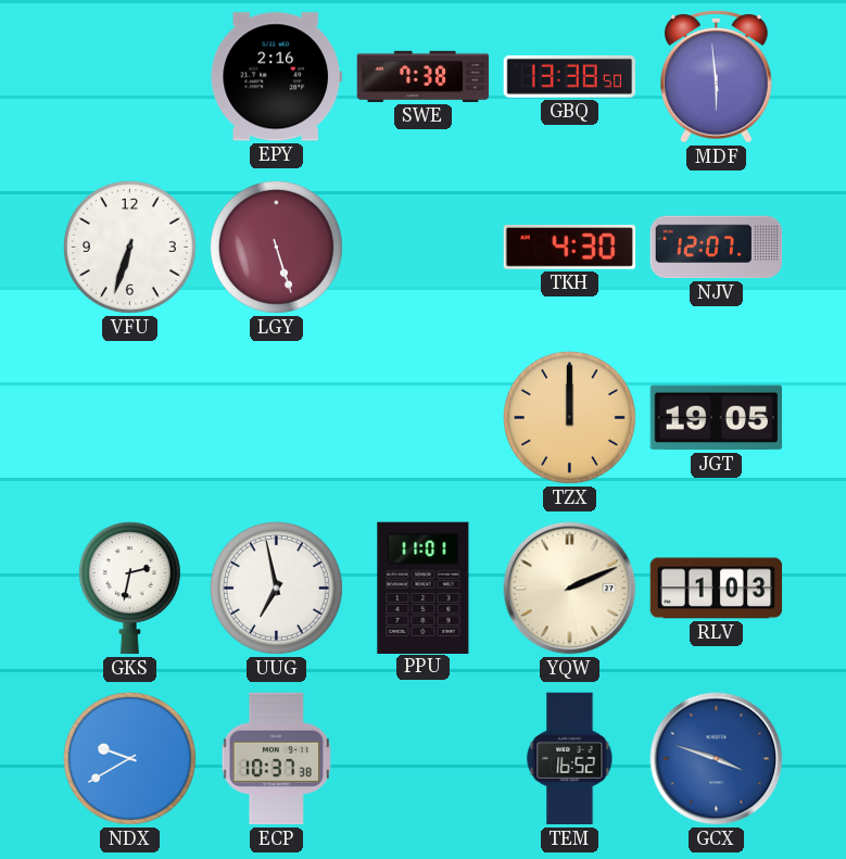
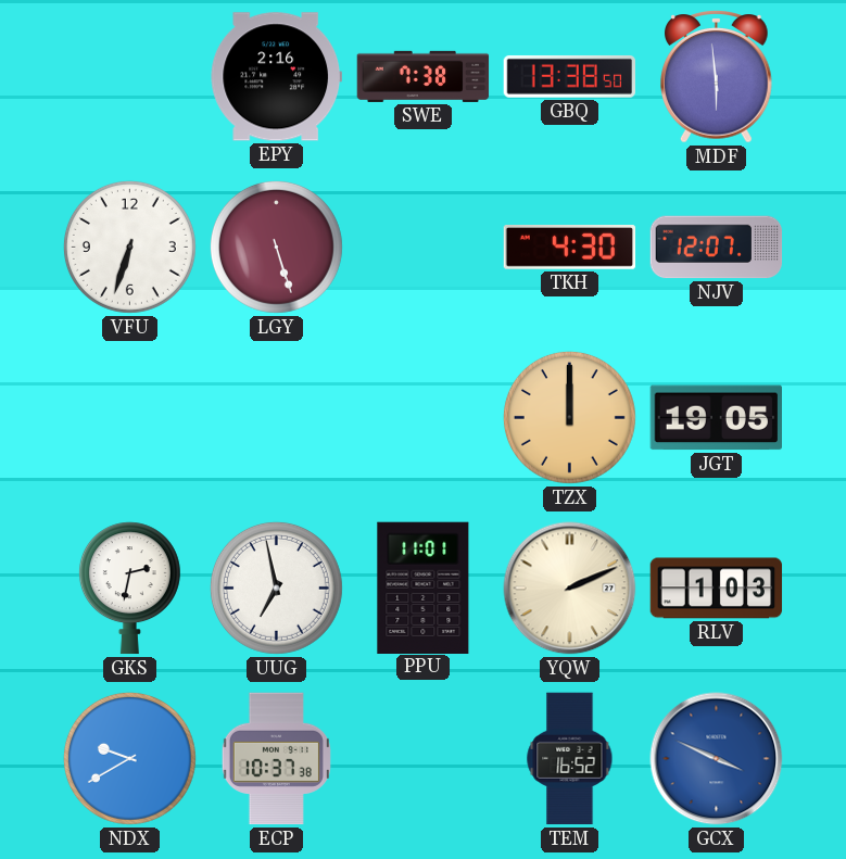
GCX: 3:48 -> 3:49
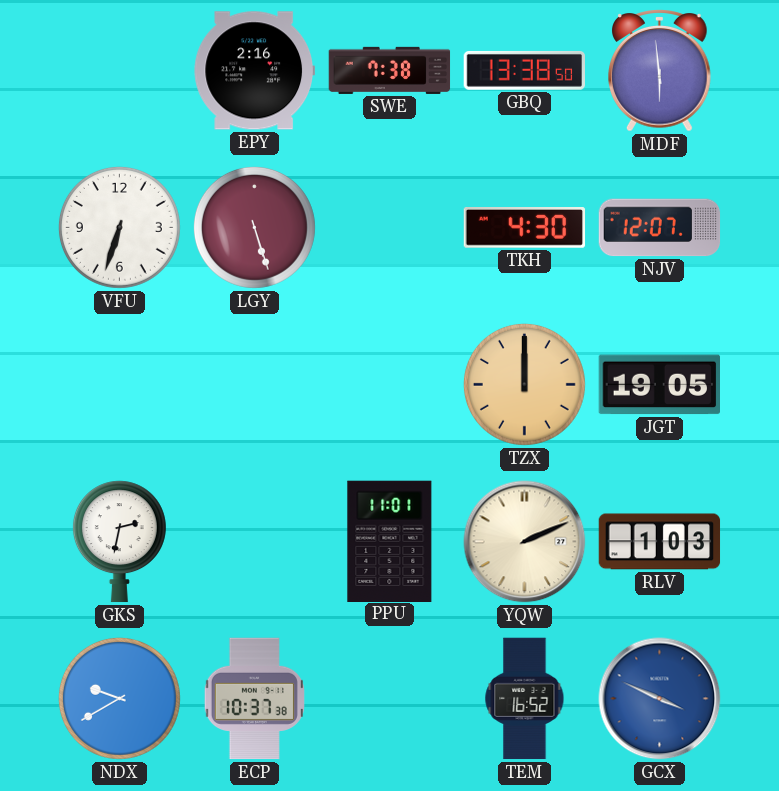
UUG: 6:58 -> none
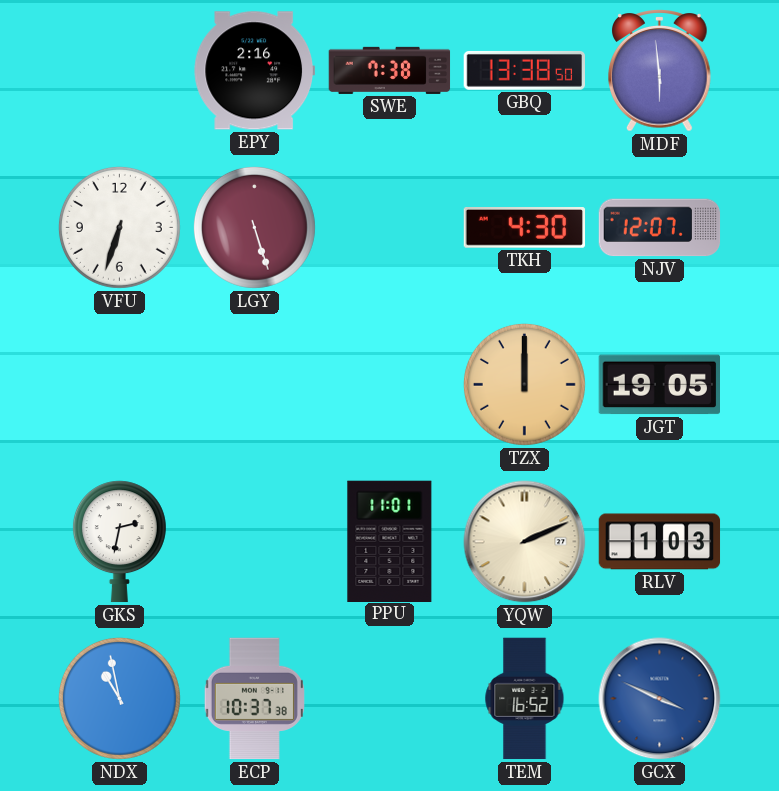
NDX: 9:40 -> 10:58
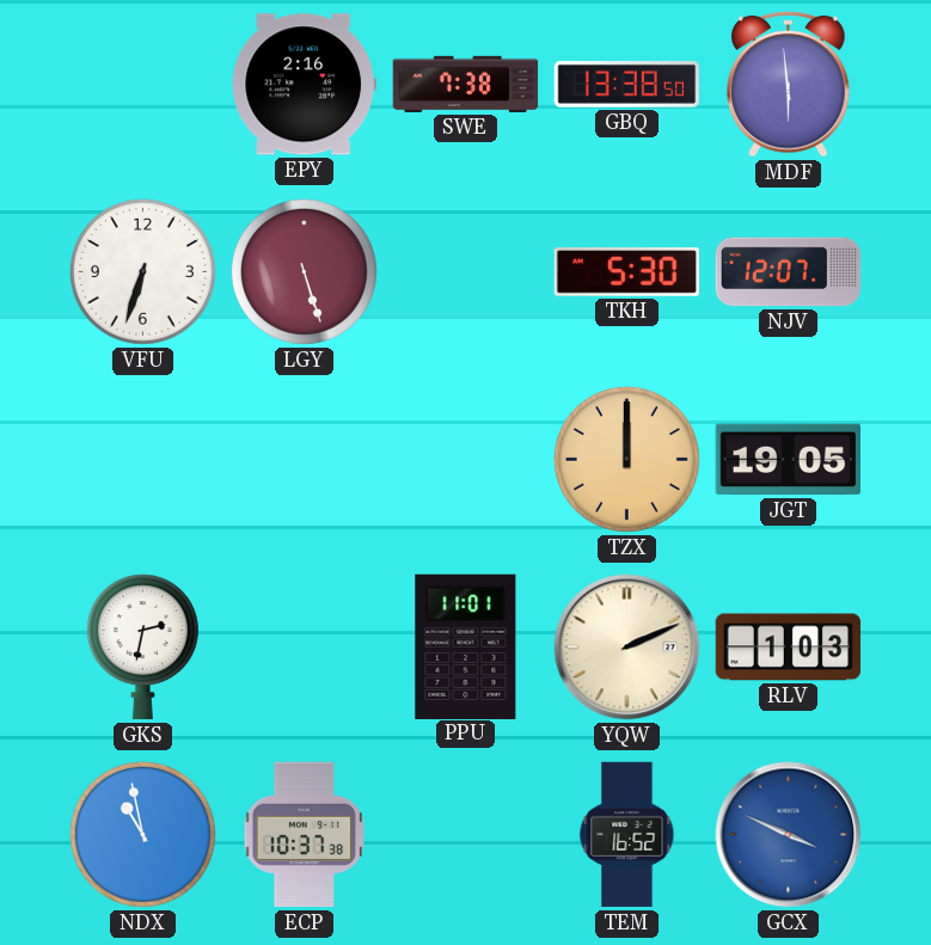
TKH: 4:30 -> 5:30
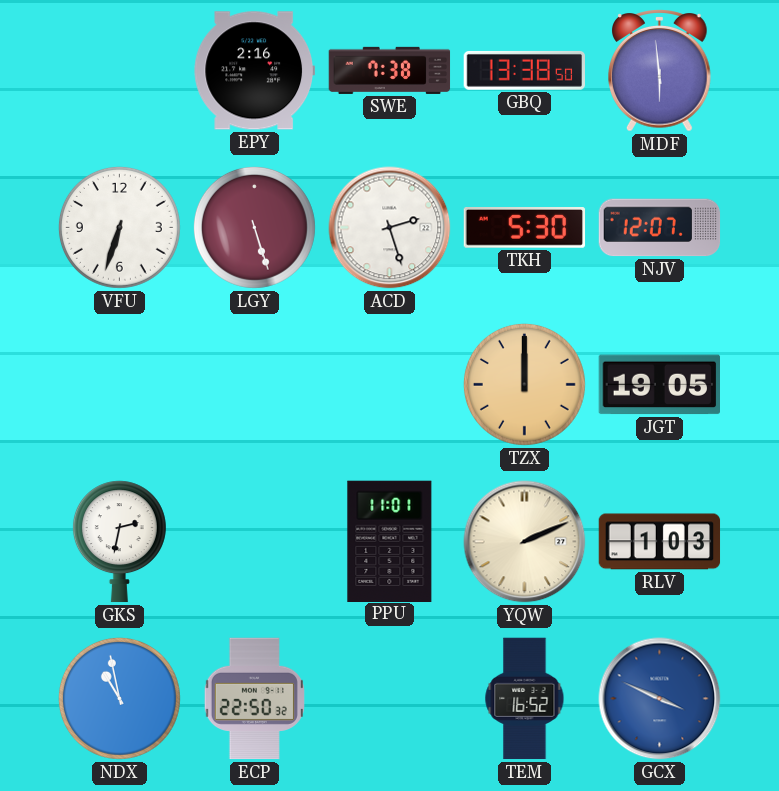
ACD: none -> 2:27
ECP: 10:37 -> 22:50
